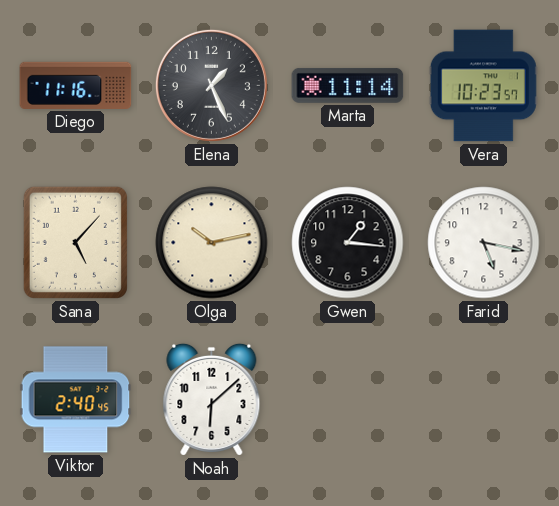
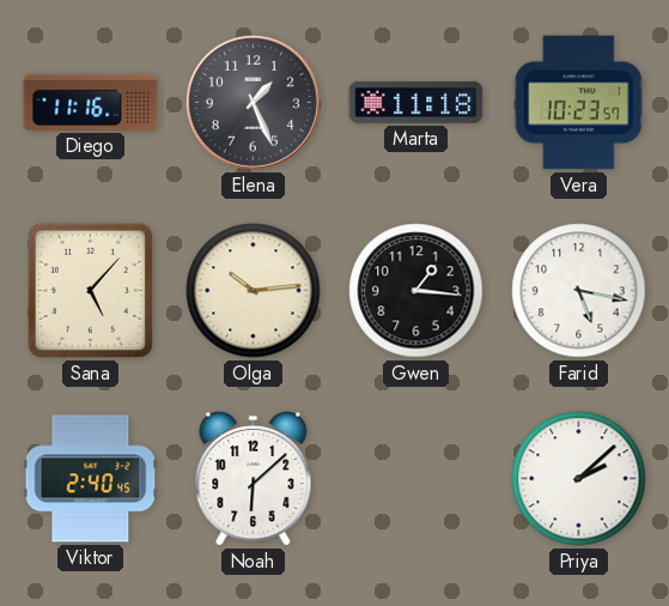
Marta: 11:14 -> 11:18
Olga: 10:13 -> 10:14
Priya: none -> 2:08
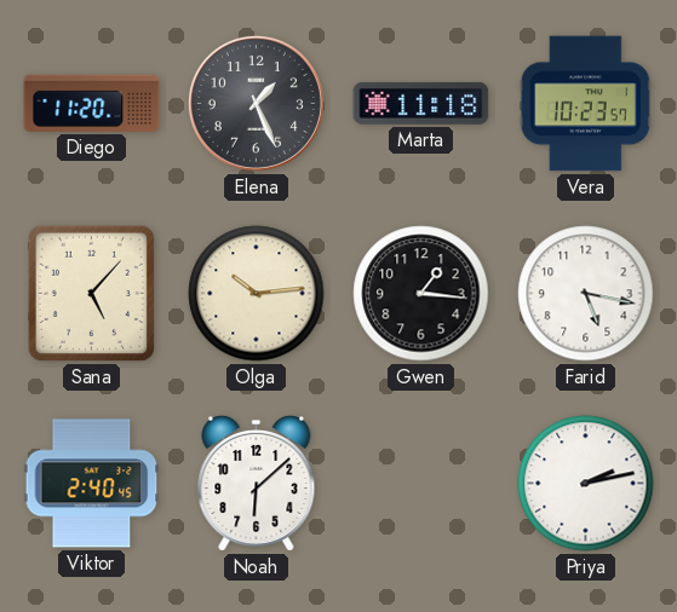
Diego: 11:16 -> 11:20
Priya: 2:08 -> 2:13
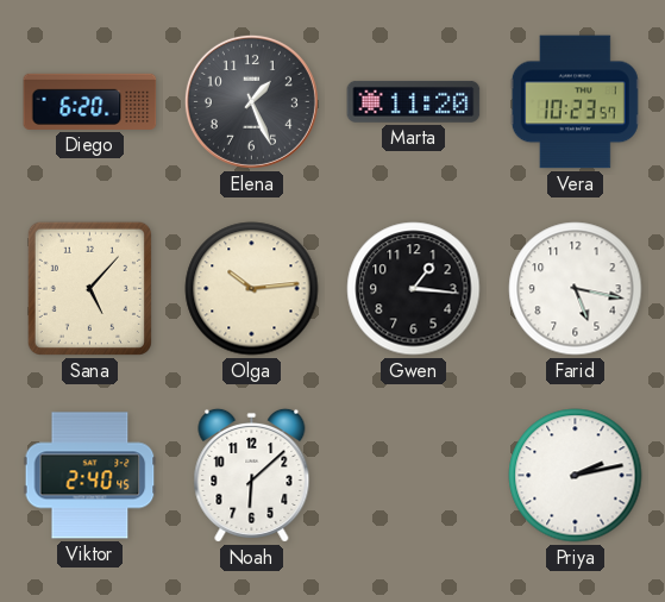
Diego: 11:20 -> 6:20
Marta: 11:18 -> 11:20
